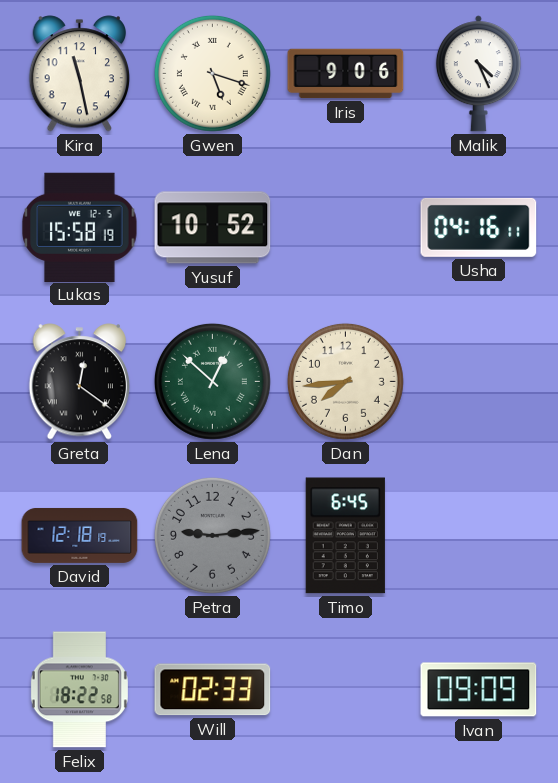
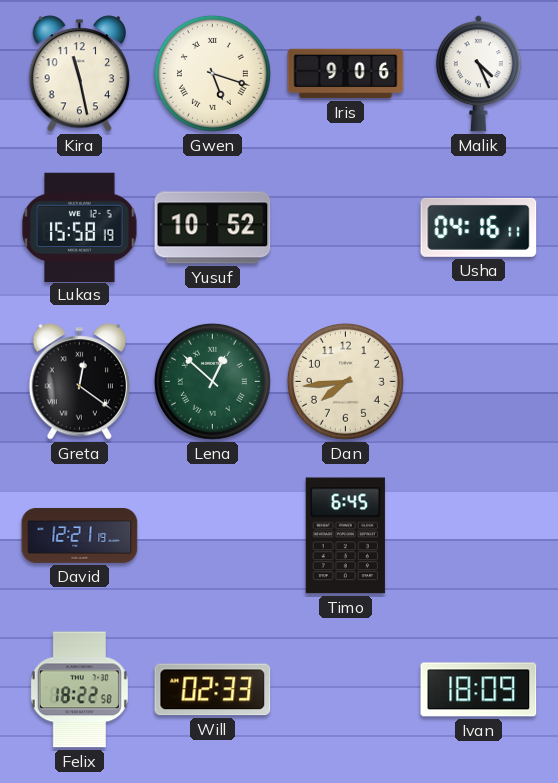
David: 12:18 -> 12:21
Petra: 9:14 -> none
Ivan: 09:09 -> 18:09
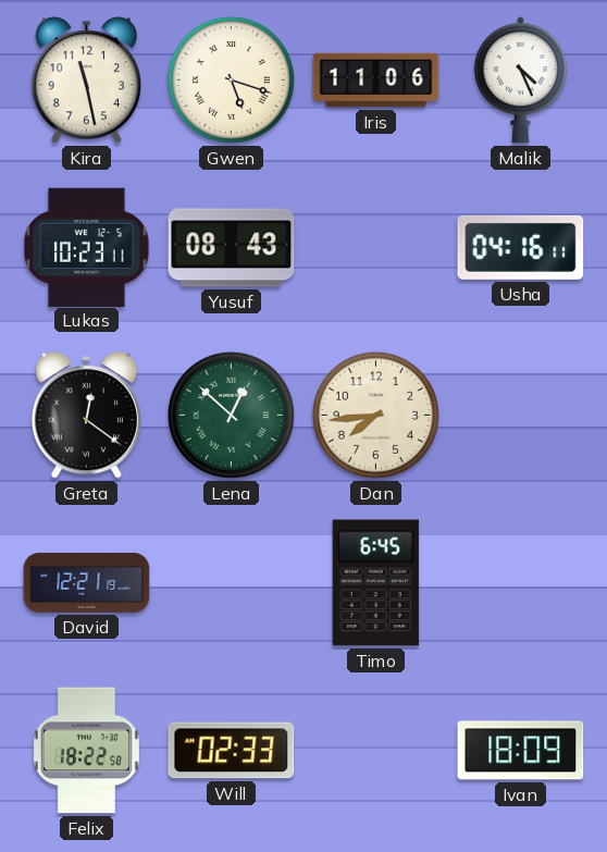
Iris: 9:06 -> 11:06
Lukas: 15:58 -> 10:23
Yusuf: 10:52 -> 08:43
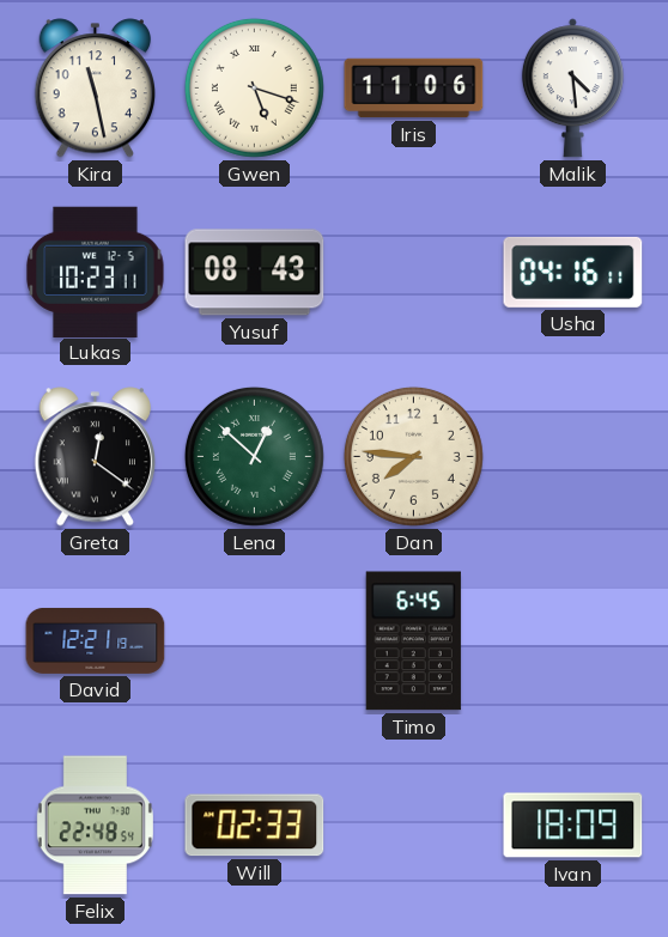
Malik: 4:26 -> 4:29
Dan: 7:44 -> 7:46
Felix: 18:22 -> 22:48
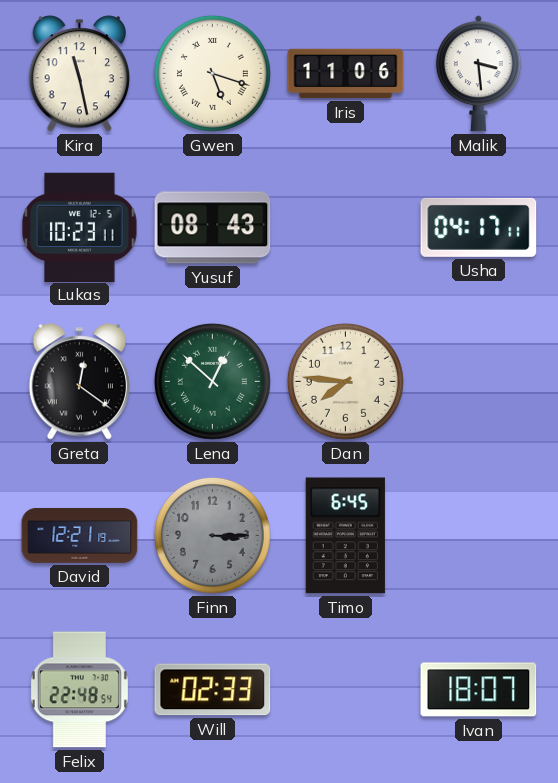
Malik: 4:29 -> 3:29
Usha: 04:16 -> 04:17
Finn: none -> 3:15
Ivan: 18:09 -> 18:07
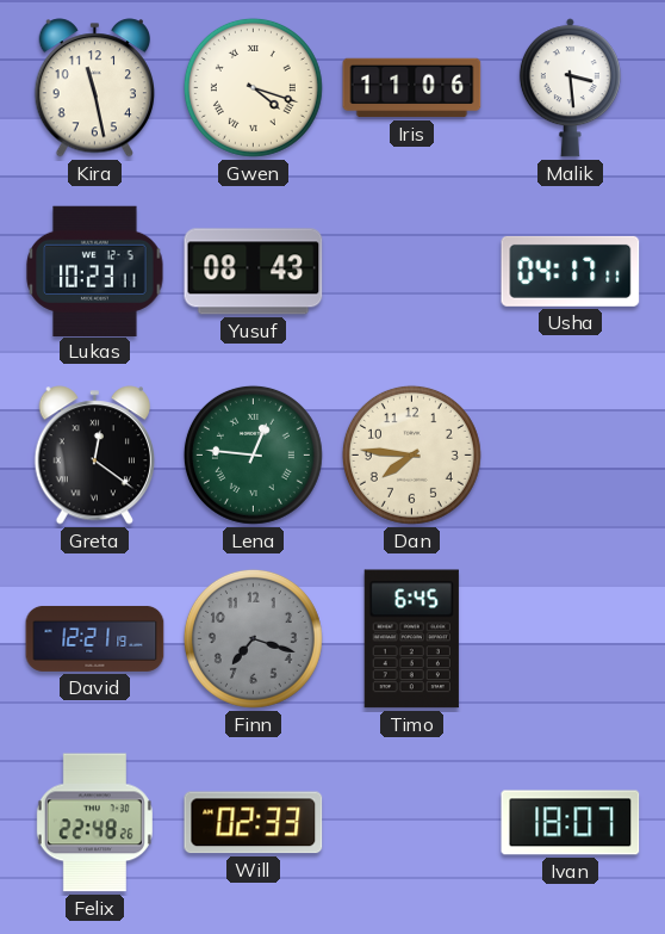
Gwen: 5:18 -> 4:18
Lena: 12:52 -> 12:46
Finn: 3:15 -> 7:18
Felix: 22:48:54 -> 22:48:26
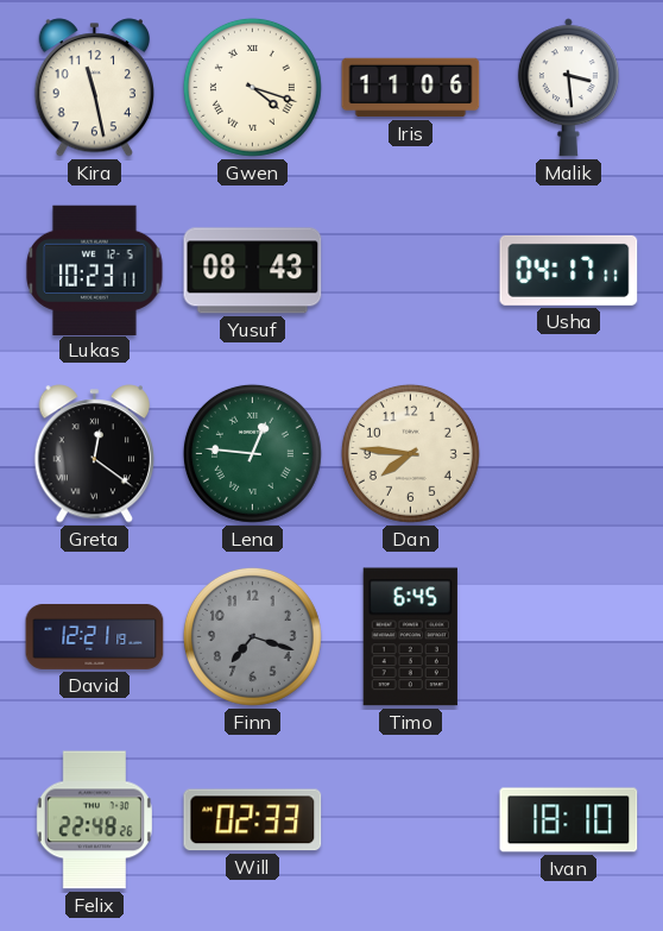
Ivan: 18:07 -> 18:10
